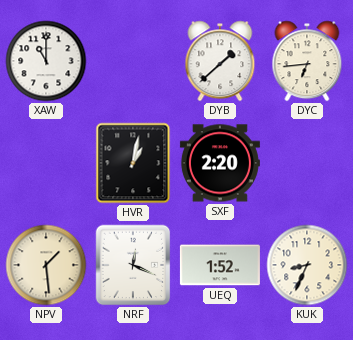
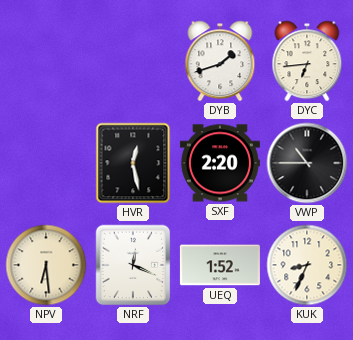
XAW: 11:00 -> none
DYB: 1:38 -> 1:42
HVR: 1:02 -> 12:28
VWP: none -> 10:45
NPV: 1:29 -> 6:29
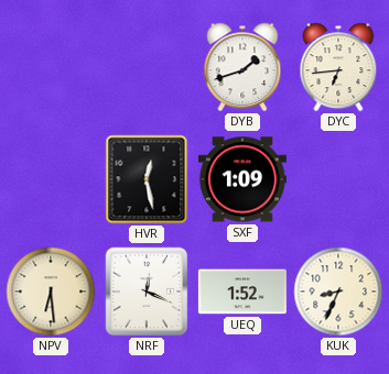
SXF: 2:20 -> 1:09
VWP: 10:45 -> none
